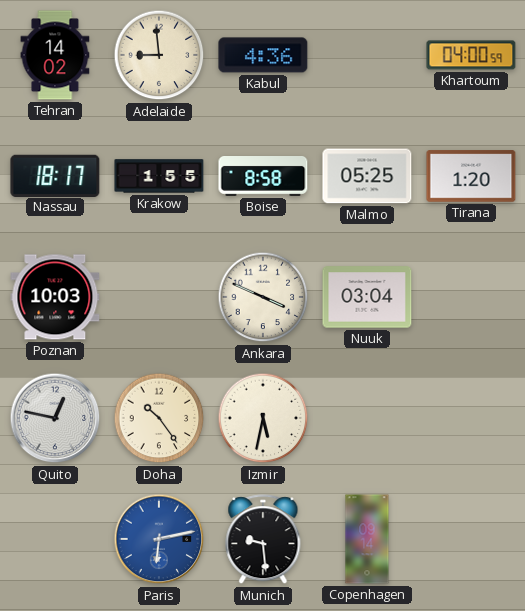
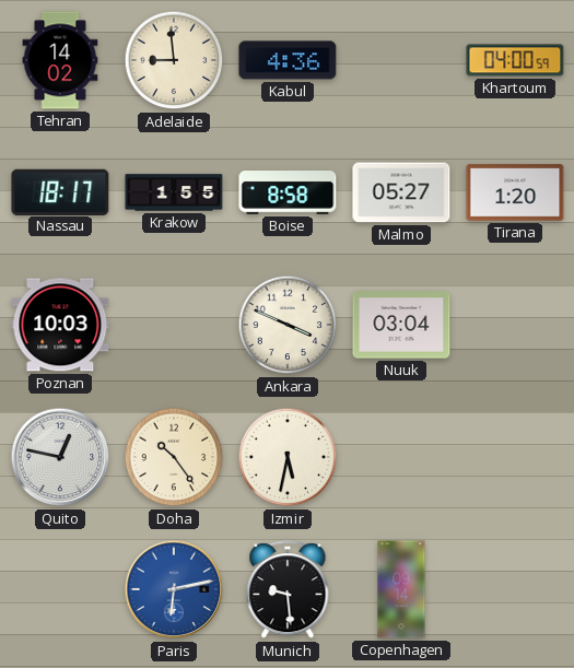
Malmo: 05:25 -> 05:27
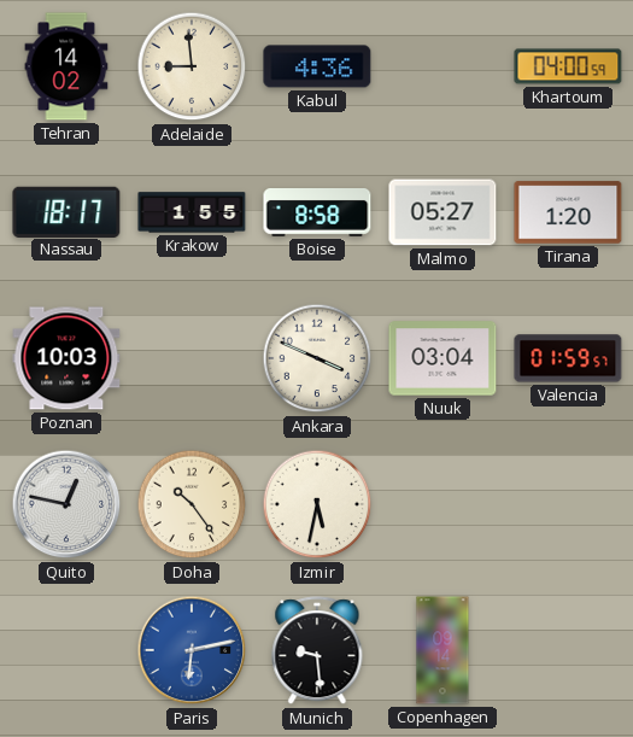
Valencia: none -> 01:59
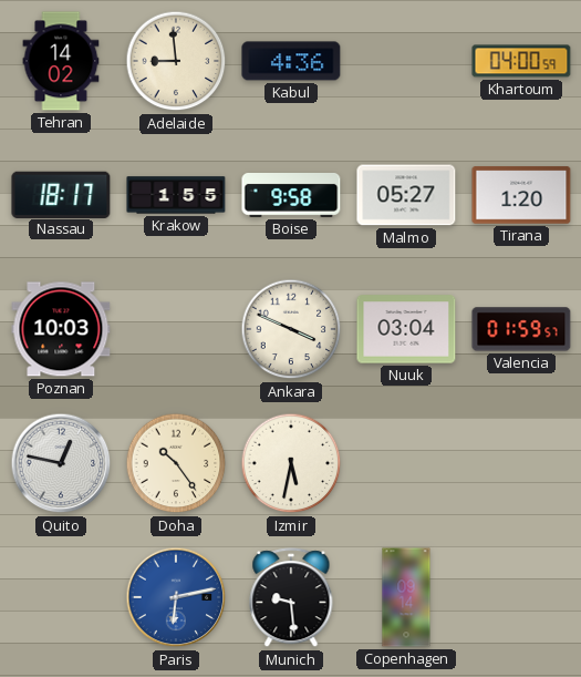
Boise: 8:58 -> 9:58
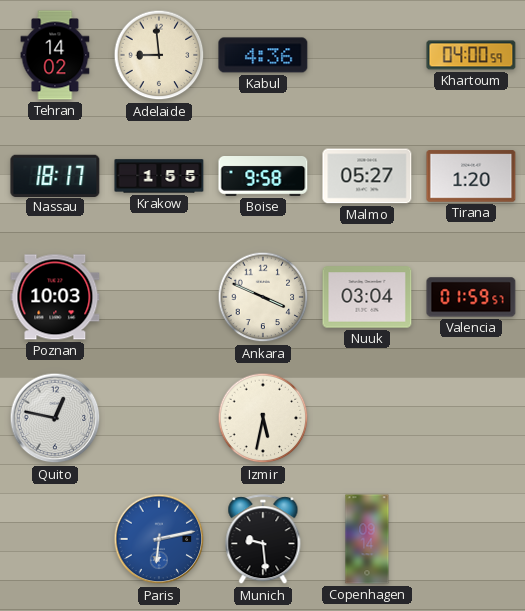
Doha: 10:24 -> none
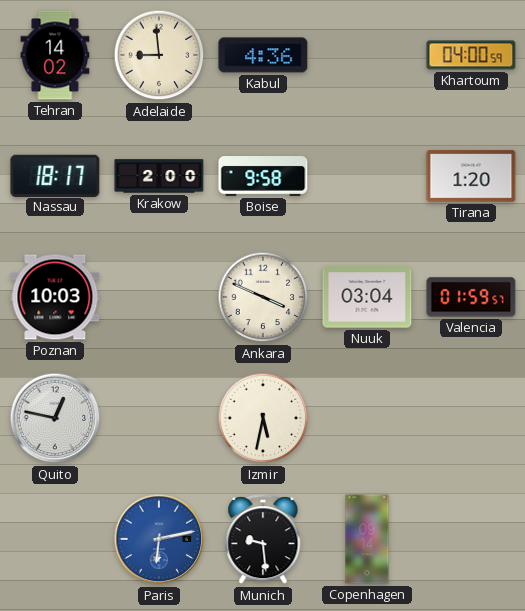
Krakow: 1:55 -> 2:00
Malmo: 05:27 -> none
